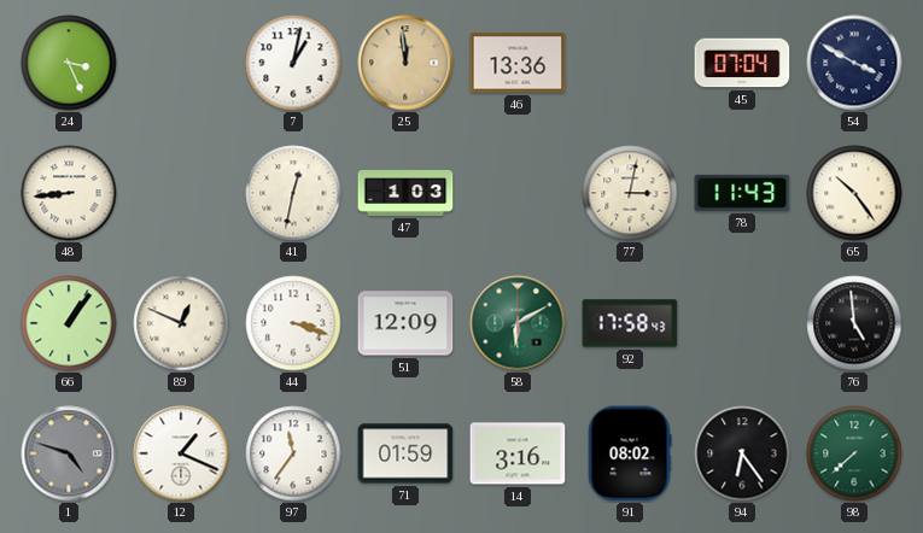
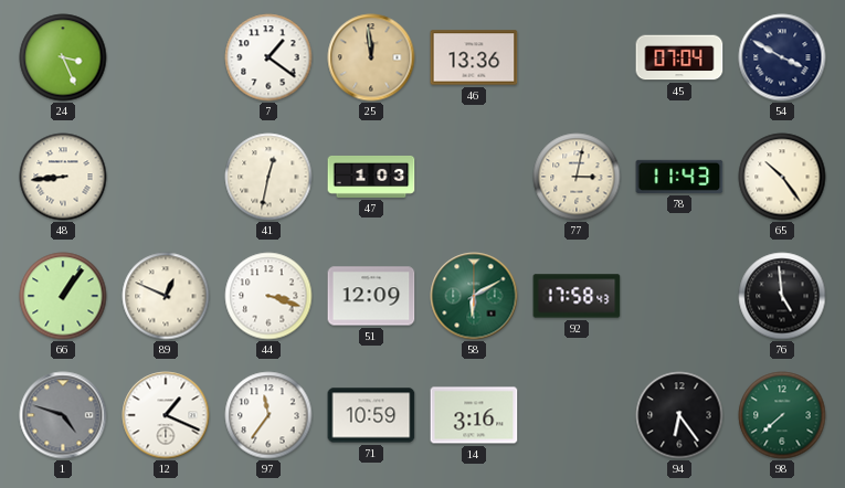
7: 1:02 -> 1:21
71: 01:59 -> 10:59
91: 08:02 -> none
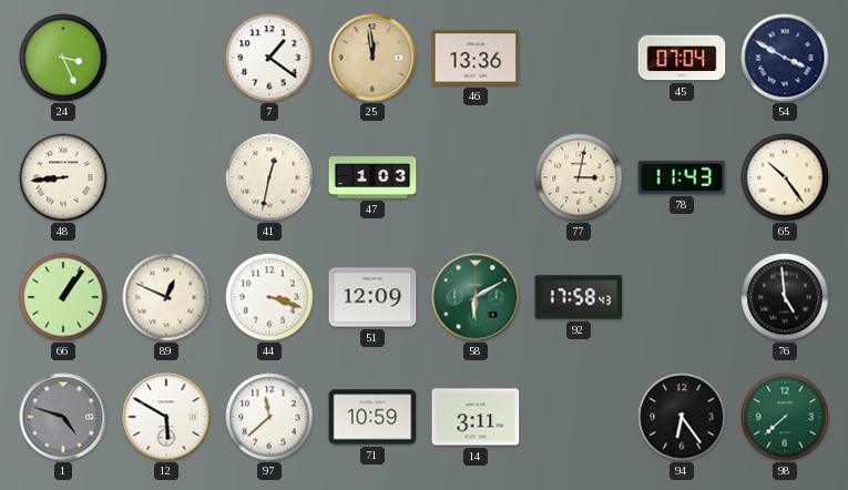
12: 1:19 -> 5:50
97: 11:36 -> 11:38
14: 3:16 -> 3:11
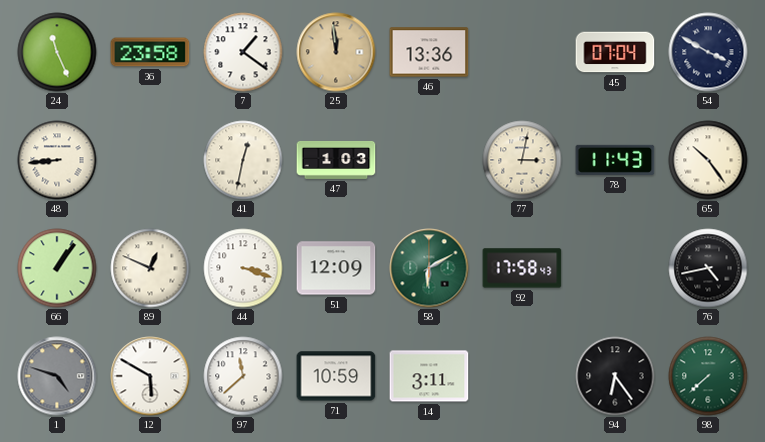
24: 3:26 -> 11:26
36: none -> 23:58
76: 4:59 -> 4:43
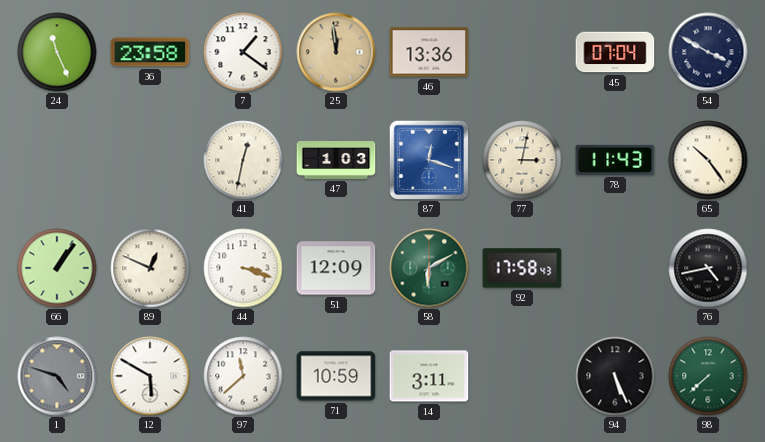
48: 8:44 -> none
87: none -> 12:18
94: 6:24 -> 5:26
